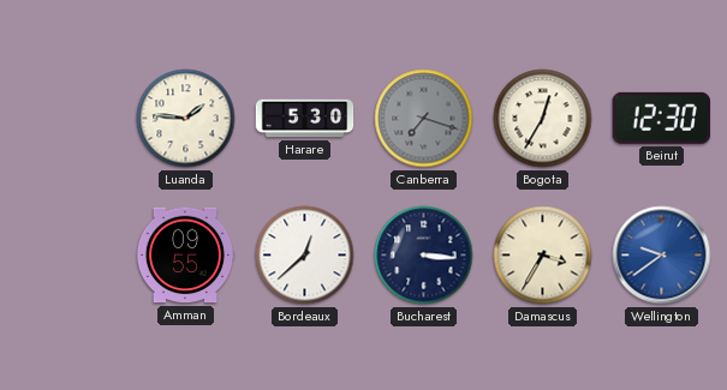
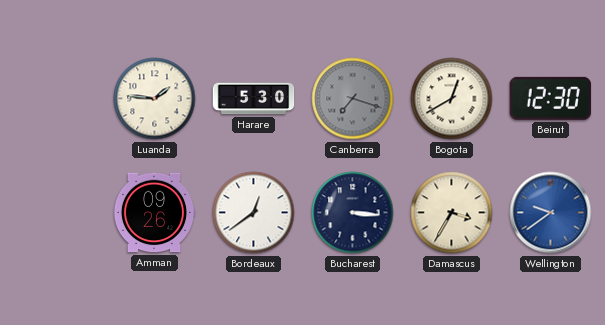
Bogota: 12:35 -> 12:40
Amman: 09:55 -> 09:26
Bordeaux: 12:38 -> 12:39
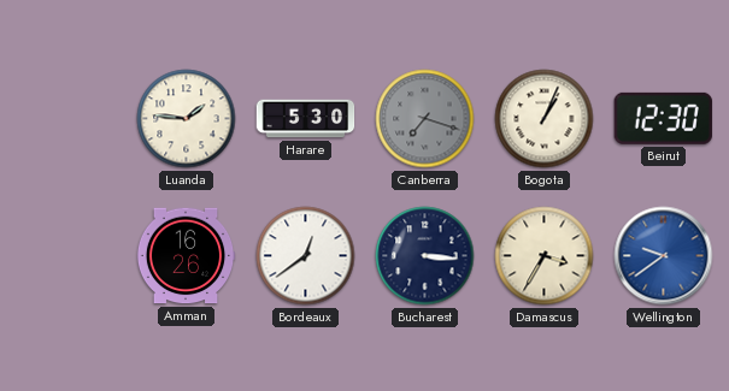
Bogota: 12:40 -> 1:04
Amman: 09:26 -> 16:26
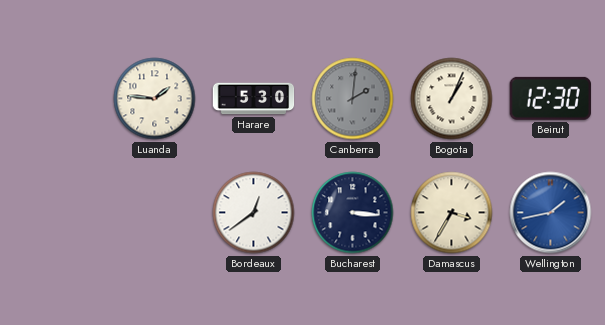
Canberra: 7:18 -> 2:01
Amman: 16:26 -> none
Wellington: 9:39 -> 1:43
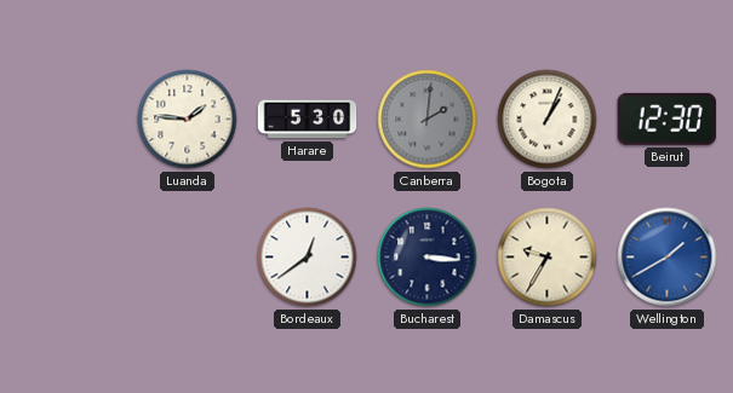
Damascus: 3:35 -> 9:35
Wellington: 1:43 -> 1:40
